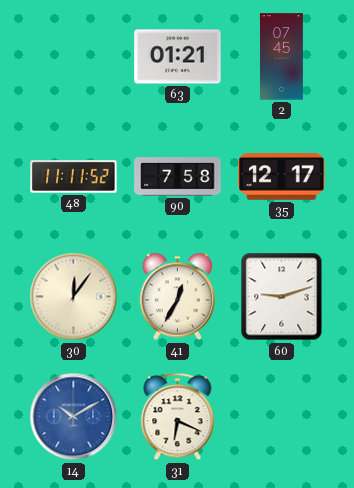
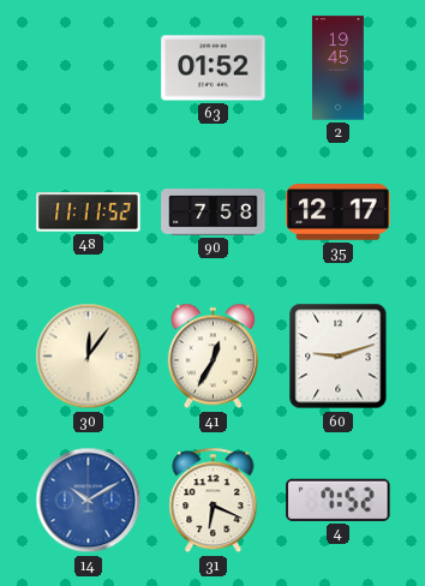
63: 01:21 -> 01:52
2: 07:45 -> 19:45
4: none -> 7:52
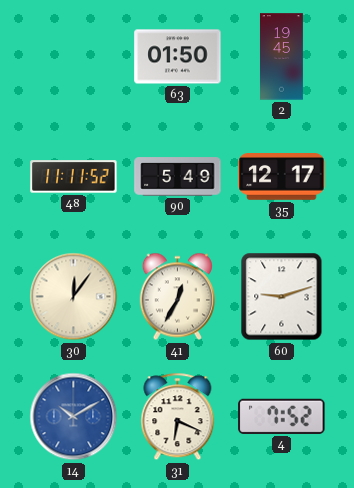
63: 01:52 -> 01:50
90: 7:58 -> 5:49
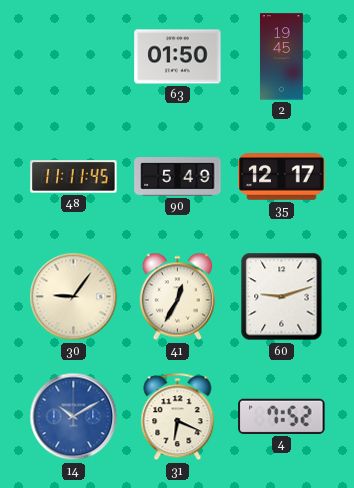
48: 11:11:52 -> 11:11:45
30: 12:06 -> 9:06
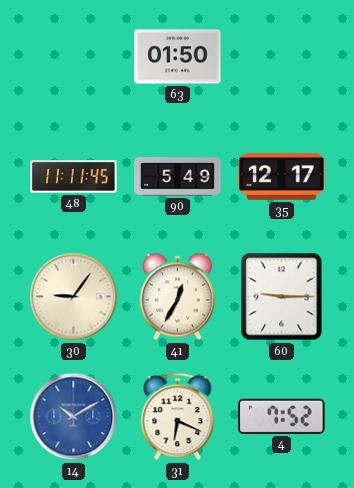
2: 19:45 -> none
60: 9:12 -> 9:15
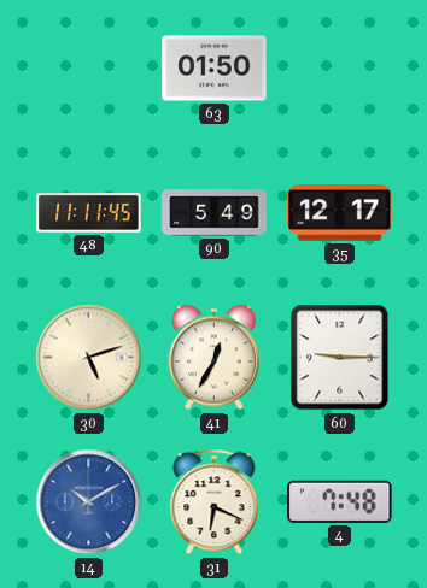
30: 9:06 -> 5:12
4: 7:52 -> 7:48
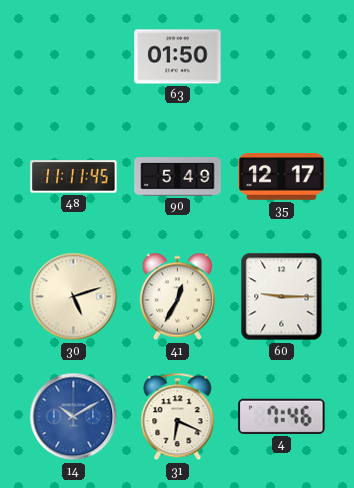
4: 7:48 -> 7:46
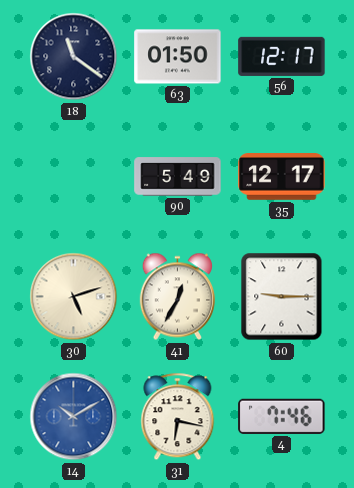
18: none -> 11:21
56: none -> 12:17
48: 11:11 -> none
31: 6:19 -> 6:17
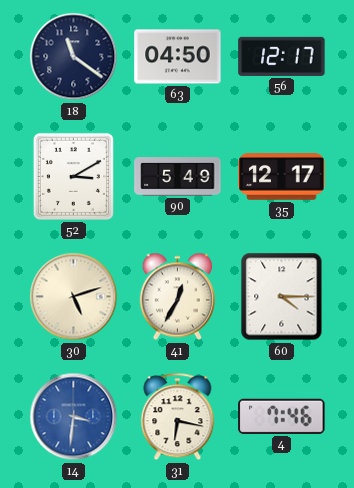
63: 01:50 -> 04:50
52: none -> 3:10
60: 9:15 -> 4:15
14: 10:10 -> 3:31
